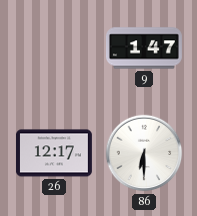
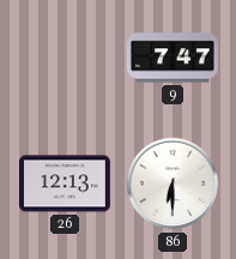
9: 1:47 -> 7:47
26: 12:17 -> 12:13
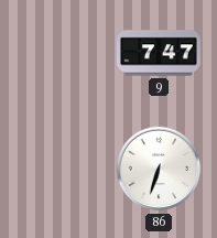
26: 12:13 -> none
86: 6:30 -> 6:33
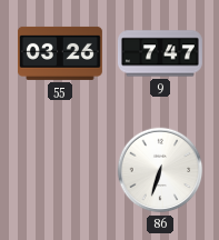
55: none -> 03:26
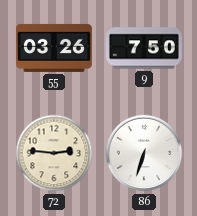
9: 7:47 -> 7:50
72: none -> 2:46
